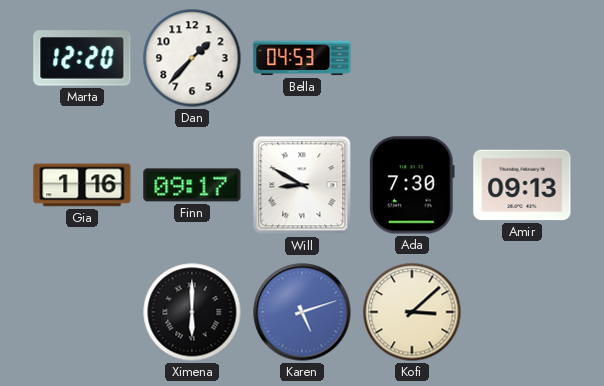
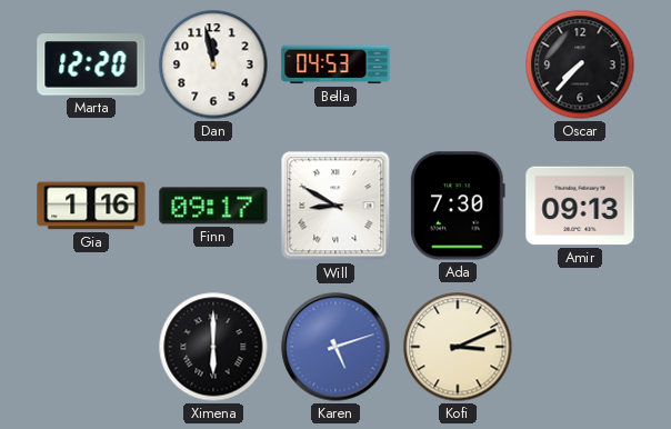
Dan: 1:37 -> 11:58
Oscar: none -> 7:37
Kofi: 3:08 -> 3:11
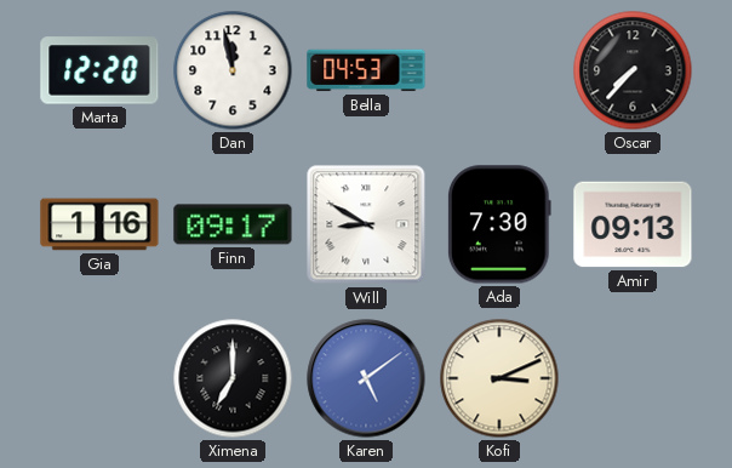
Ximena: 6:00 -> 7:00
Karen: 5:12 -> 5:09
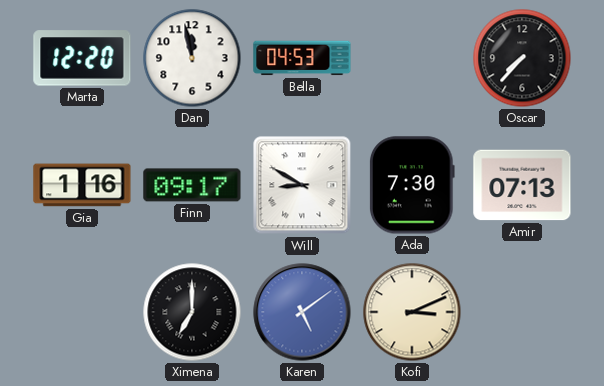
Amir: 09:13 -> 07:13
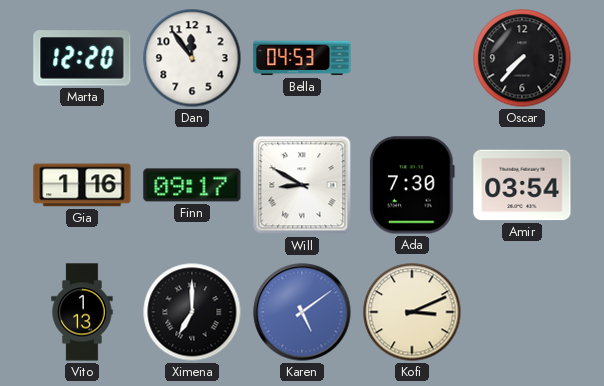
Dan: 11:58 -> 11:54
Amir: 07:13 -> 03:54
Vito: none -> 1:13
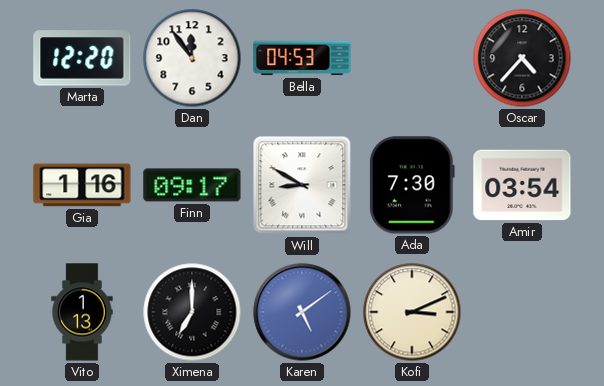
Oscar: 7:37 -> 4:37
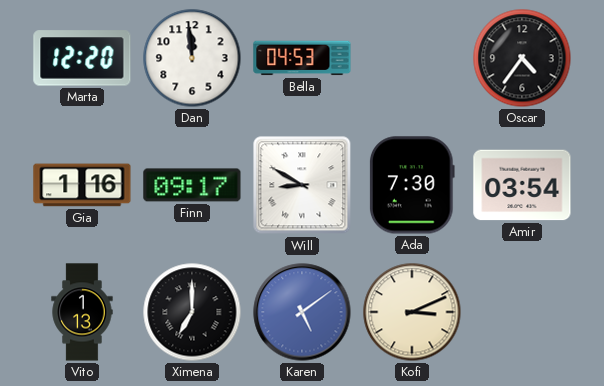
Dan: 11:54 -> 11:59
Oscar: 4:37 -> 4:36
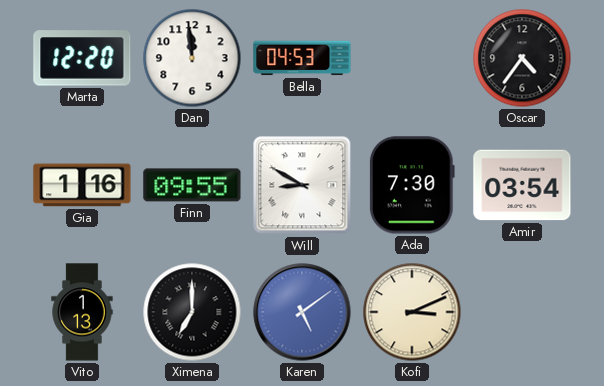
Finn: 09:17 -> 09:55
